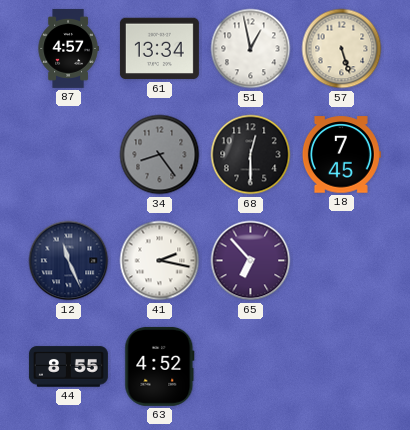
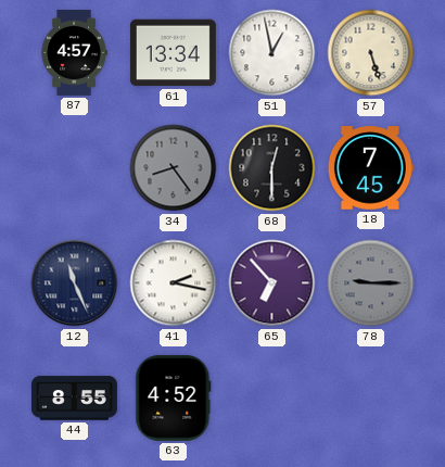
78: none -> 9:15
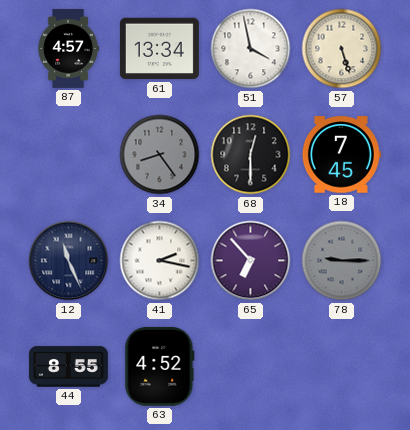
51: 12:58 -> 3:58
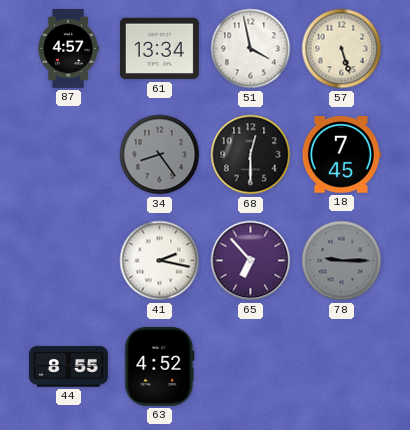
12: 11:26 -> none
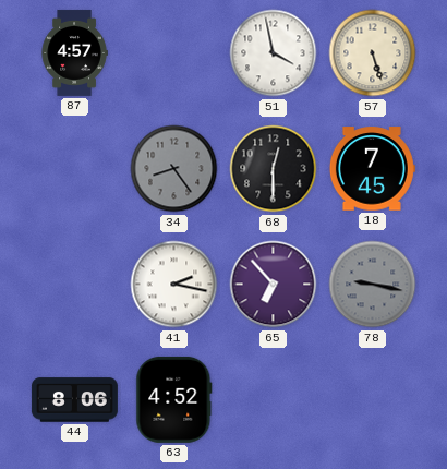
61: 13:34 -> none
78: 9:15 -> 9:17
44: 8:55 -> 8:06
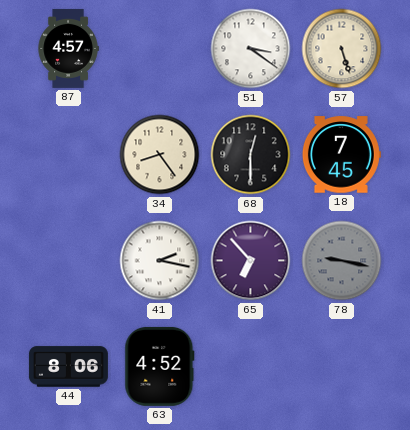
51: 3:58 -> 3:21
34 dial: grey -> cream
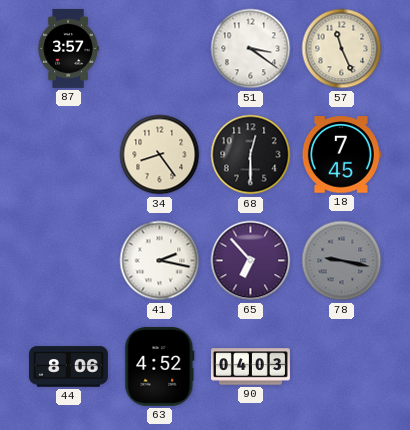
87: 4:57 -> 3:57
57: 5:27 -> 11:26
90: none -> 04:03
